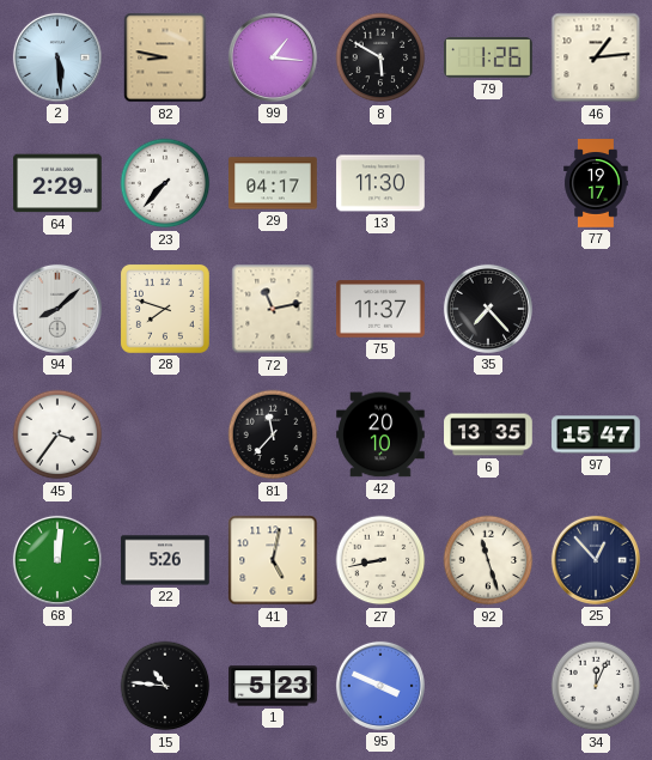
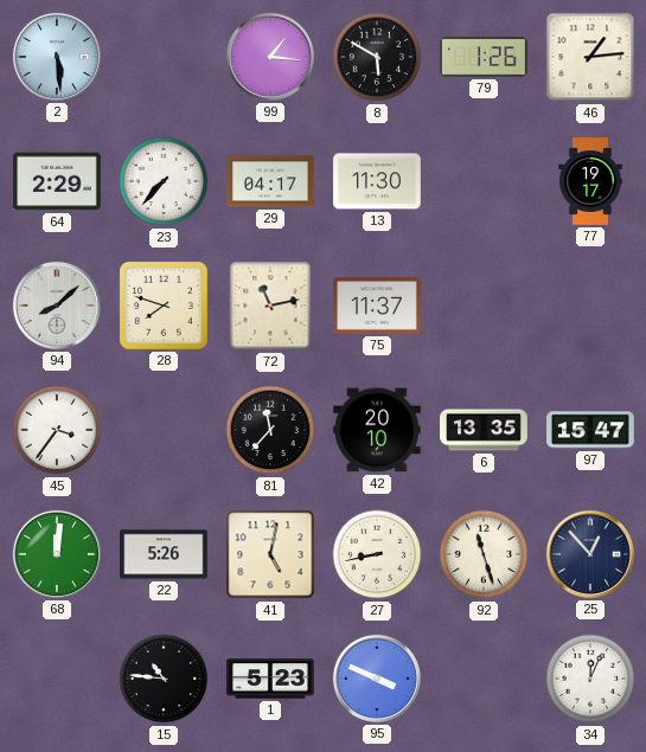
82: 8:47 -> none
35: 7:23 -> none
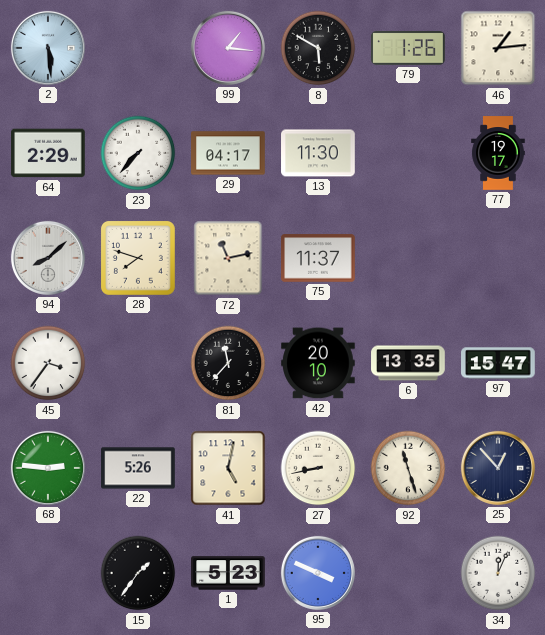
68: 12:01 -> 2:46
15: 10:46 -> 1:36
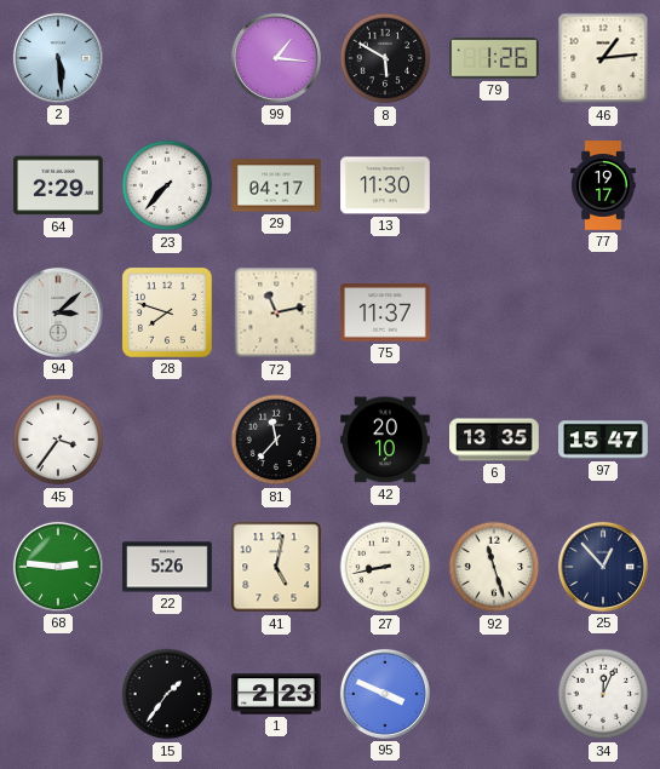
94: 8:08 -> 3:08
1: 5:23 -> 2:23
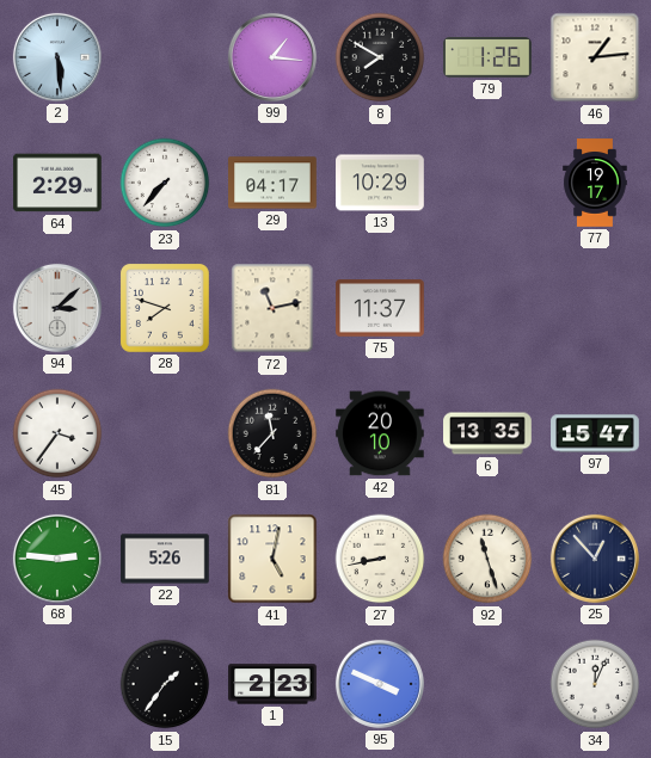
8: 5:50 -> 7:50
13: 11:30 -> 10:29
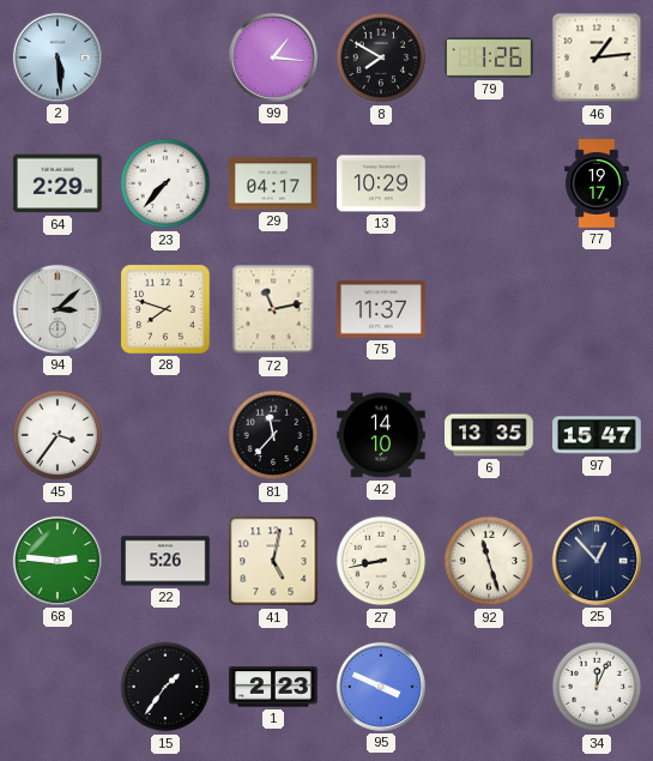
42: 20:10 -> 14:10
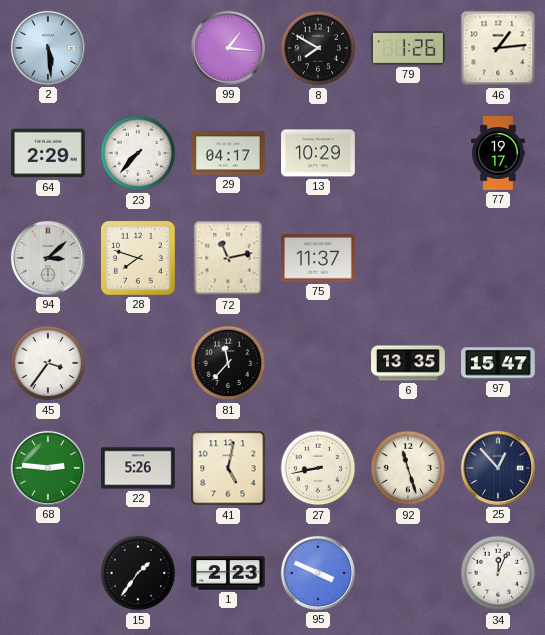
42: 14:10 -> none
